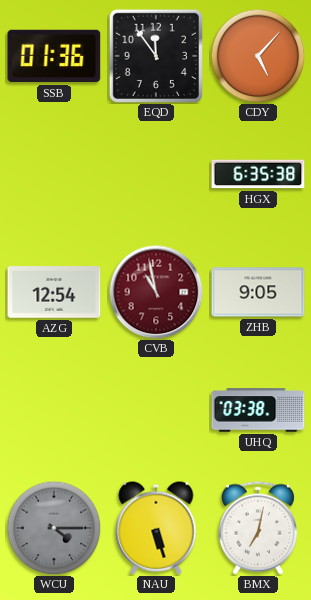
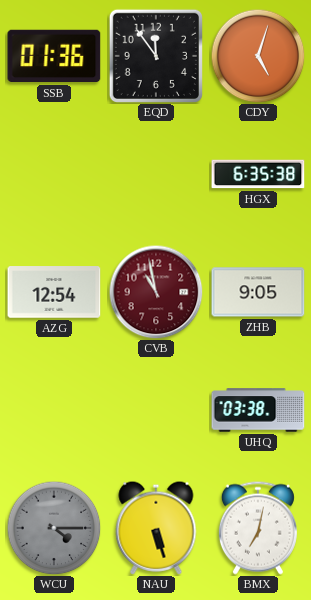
CDY: 5:07 -> 5:03
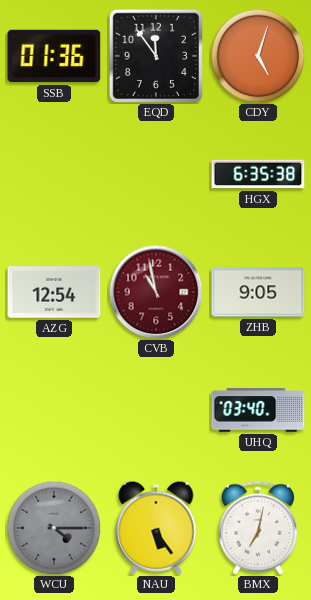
UHQ: 03:38 -> 03:40
NAU: 5:27 -> 5:24
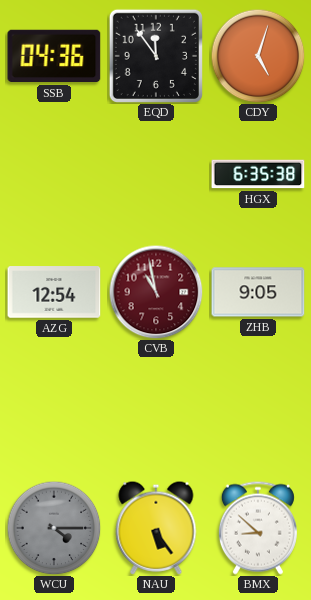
SSB: 01:36 -> 04:36
UHQ: 03:40 -> none
BMX: 7:02 -> 8:52
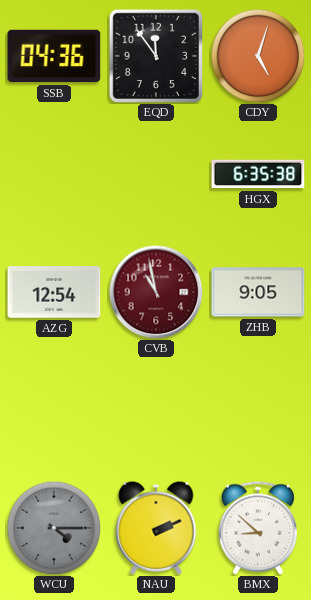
NAU: 5:24 -> 2:11
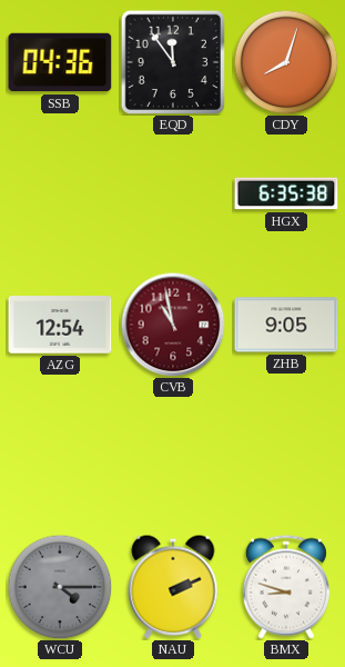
CDY: 5:03 -> 8:03
BMX: 8:52 -> 8:48
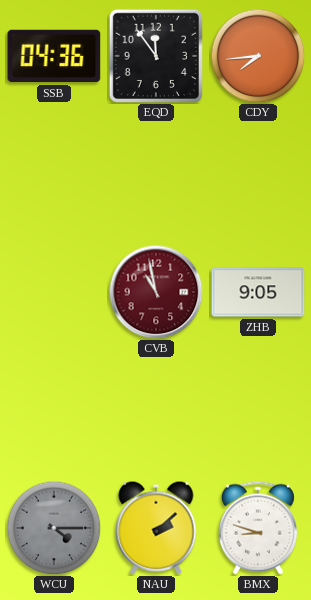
CDY: 8:03 -> 7:44
HGX: 6:35 -> none
AZG: 12:54 -> none
NAU: 2:11 -> 2:08
